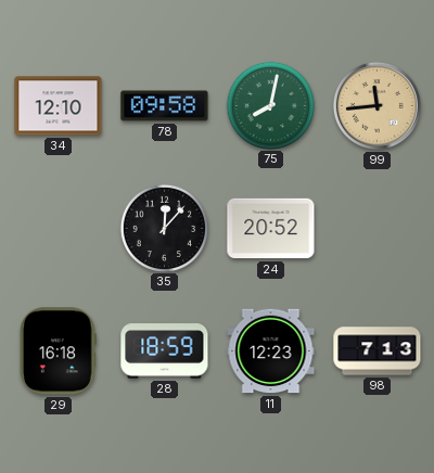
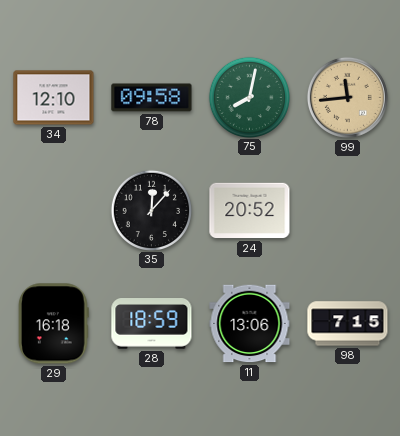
11: 12:23 -> 13:06
98: 7:13 -> 7:15
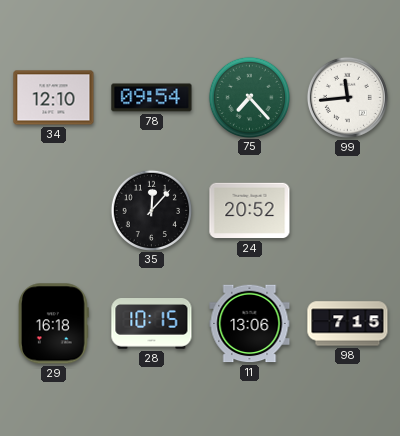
78: 09:58 -> 09:54
75: 8:02 -> 7:23
99 dial: champagne -> white
28: 18:59 -> 10:15
